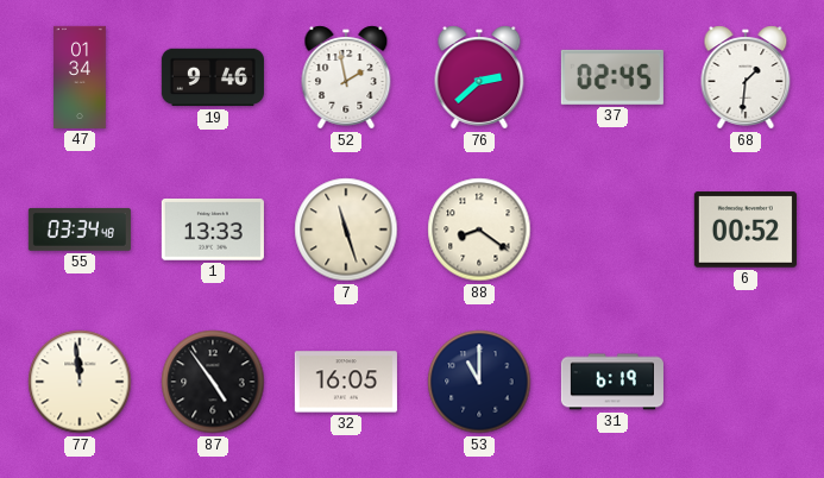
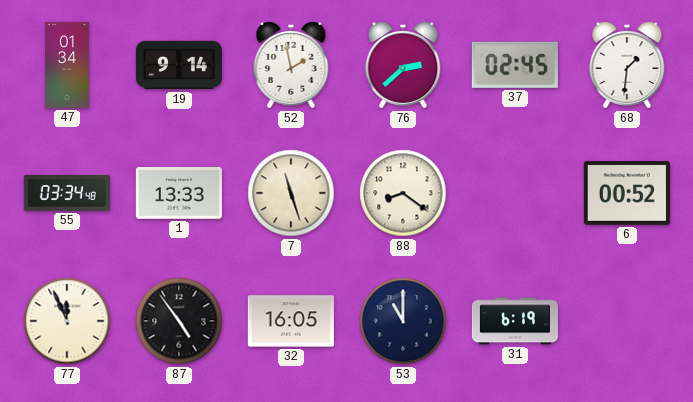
19: 9:46 -> 9:14
77: 11:59 -> 11:56
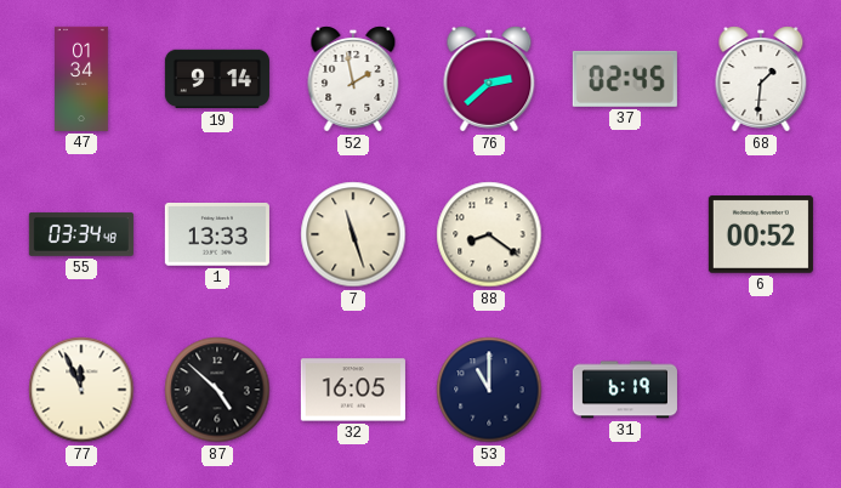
87: 4:54 -> 4:52
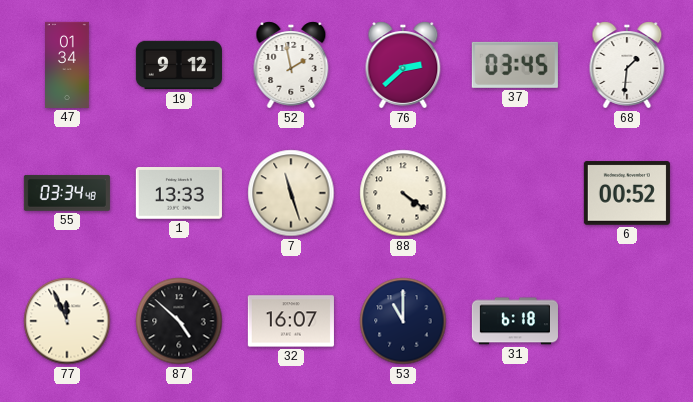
19: 9:14 -> 9:12
37: 02:45 -> 03:45
88: 8:21 -> 4:21
32: 16:05 -> 16:07
31: 6:19 -> 6:18
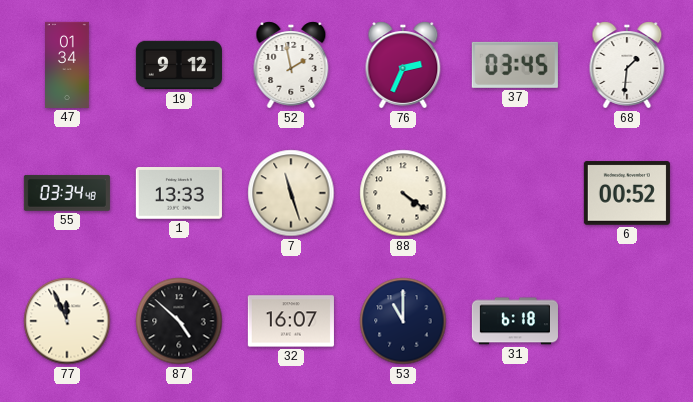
76: 2:38 -> 2:34
